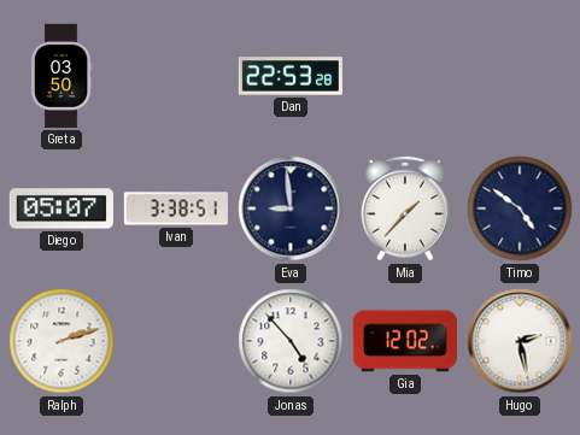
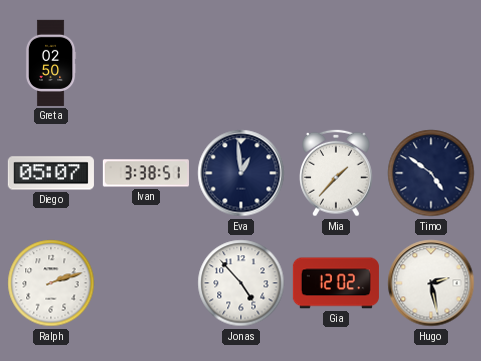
Greta: 03:50 -> 02:50
Dan: 22:53 -> none
Eva: 8:59 -> 12:59
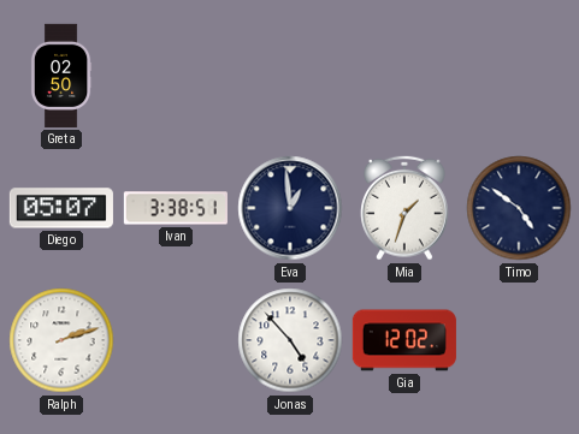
Mia: 1:37 -> 1:33
Hugo: 2:28 -> none
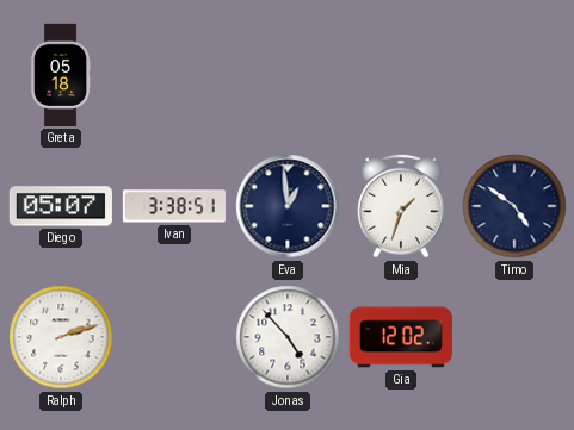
Greta: 02:50 -> 05:18
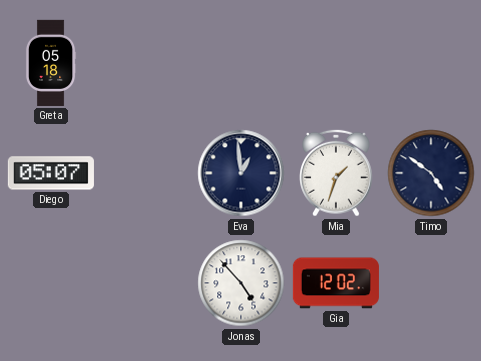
Ivan: 3:38 -> none
Ralph: 2:12 -> none
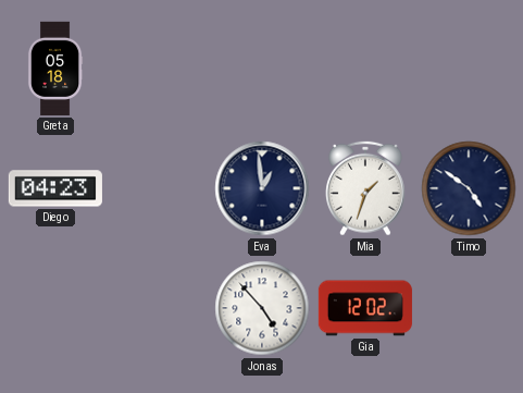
Diego: 05:07 -> 04:23
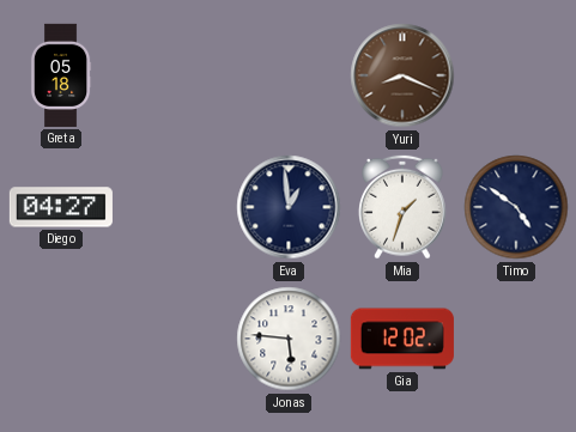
Yuri: none -> 8:19
Diego: 04:23 -> 04:27
Jonas: 4:53 -> 5:46
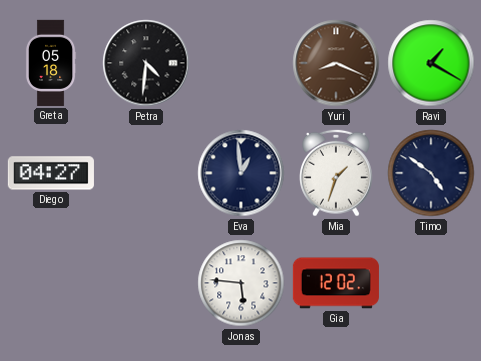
Petra: none -> 4:31
Ravi: none -> 1:20
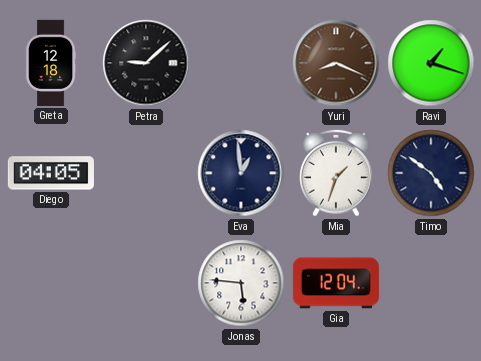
Greta: 05:18 -> 12:18
Petra: 4:31 -> 9:08
Ravi: 1:20 -> 1:18
Diego: 04:27 -> 04:05
Gia: 12:02 -> 12:04
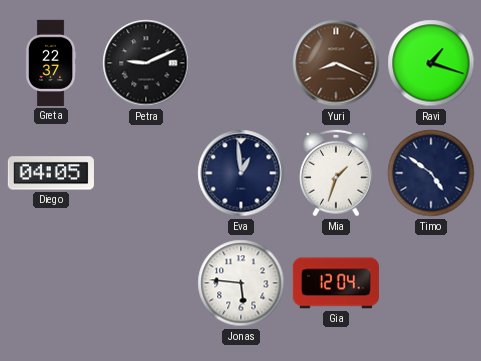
Greta: 12:18 -> 22:37
Petra: 9:08 -> 9:11
